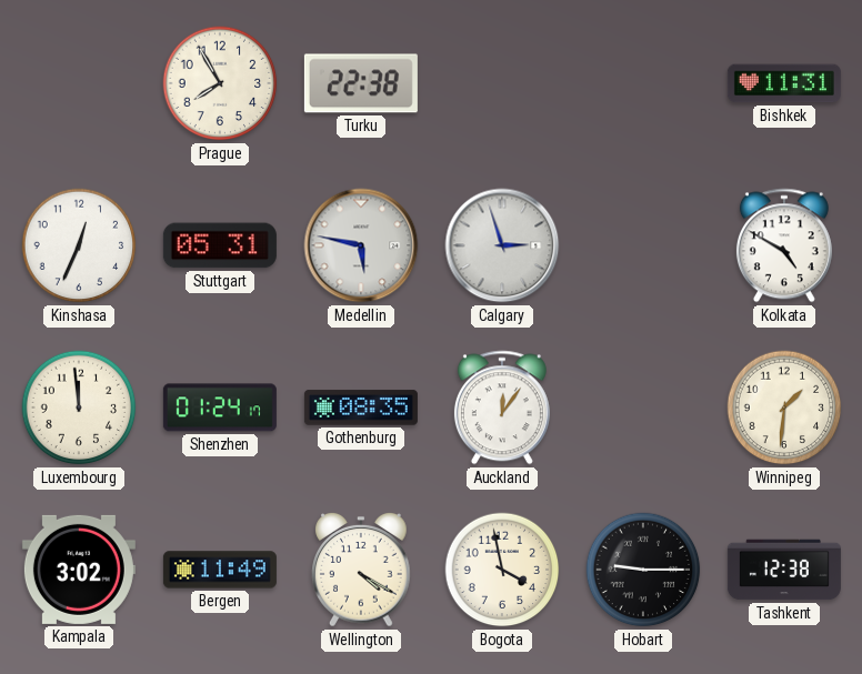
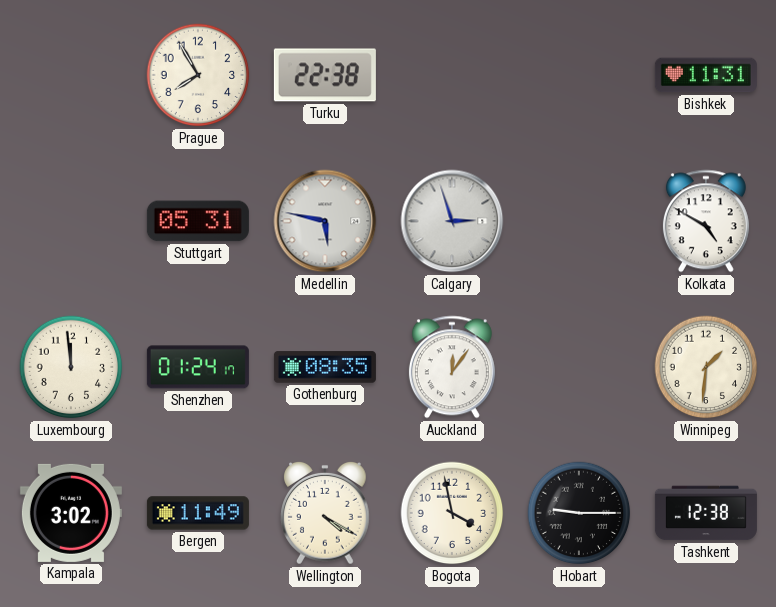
Kinshasa: 12:34 -> none
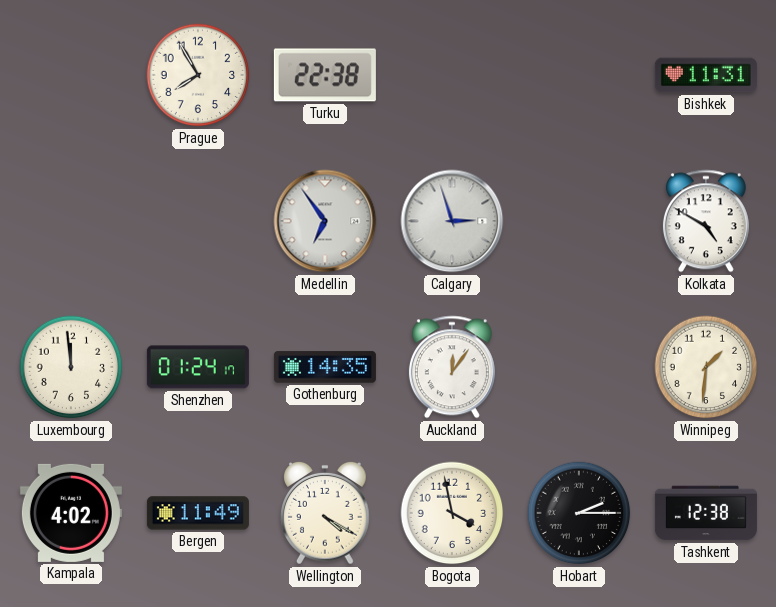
Stuttgart: 05:31 -> none
Medellin: 5:47 -> 6:54
Gothenburg: 08:35 -> 14:35
Kampala: 3:02 -> 4:02
Hobart: 9:15 -> 2:15
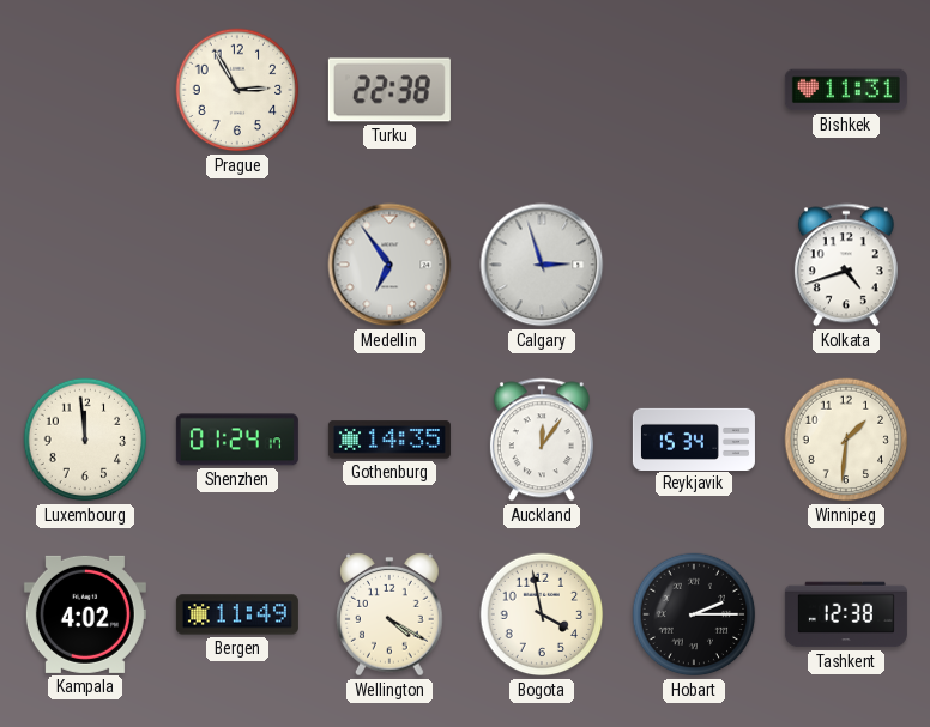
Prague: 7:55 -> 2:55
Kolkata: 4:50 -> 4:42
Reykjavik: none -> 15:34
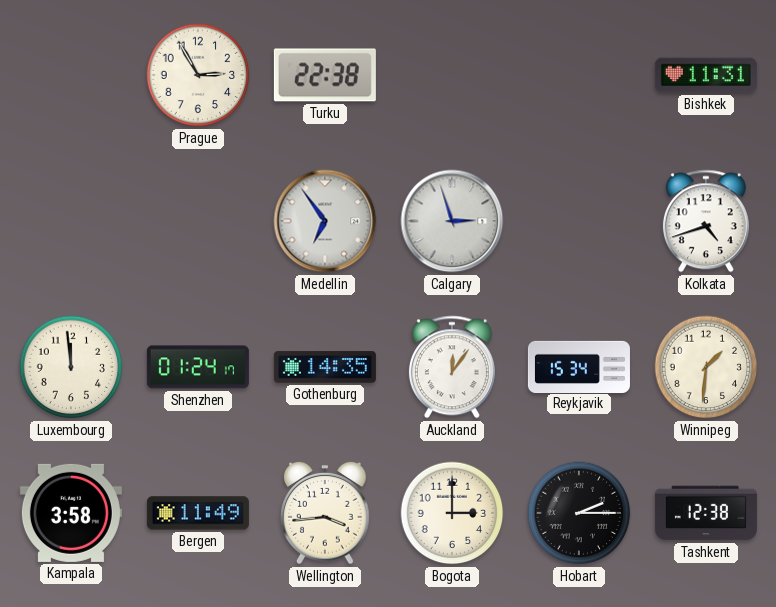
Kampala: 4:02 -> 3:58
Wellington: 4:20 -> 3:44
Bogota: 3:58 -> 3:00
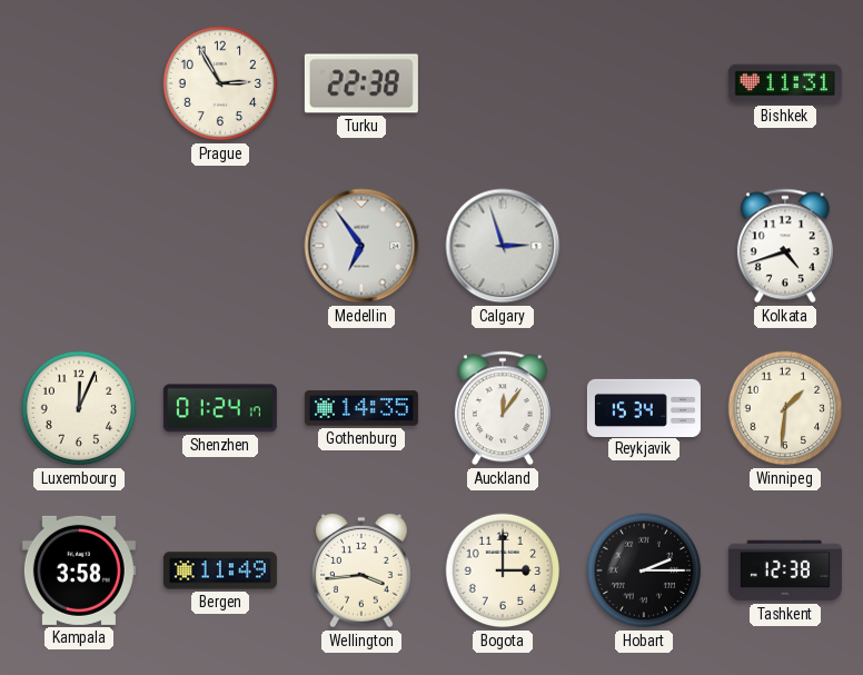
Luxembourg: 11:59 -> 12:04
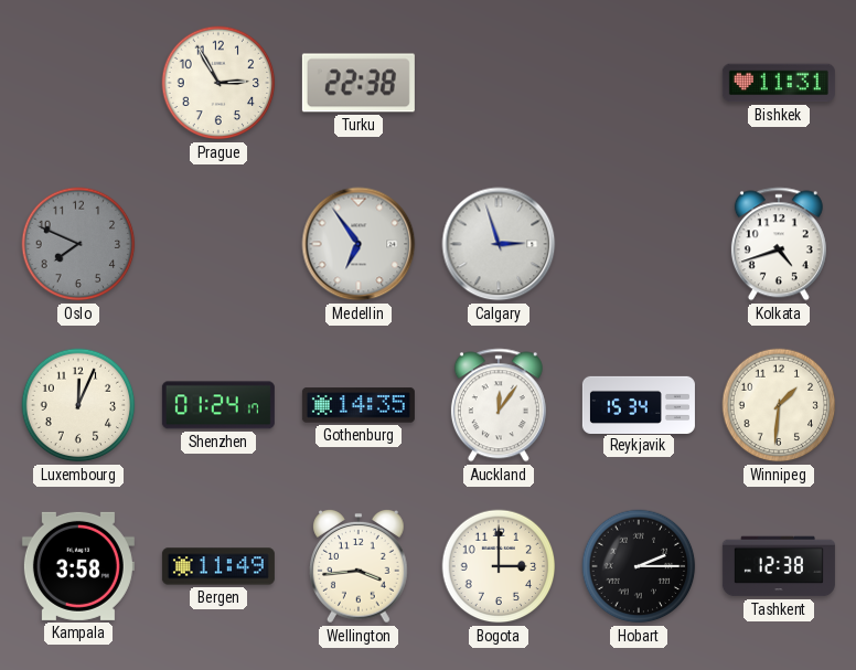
Oslo: none -> 7:49
